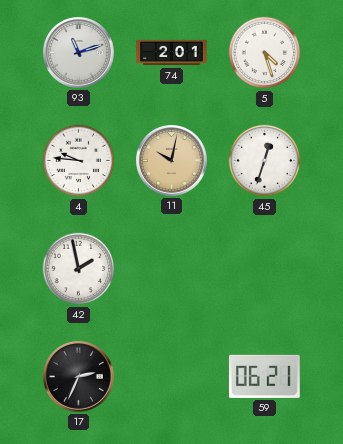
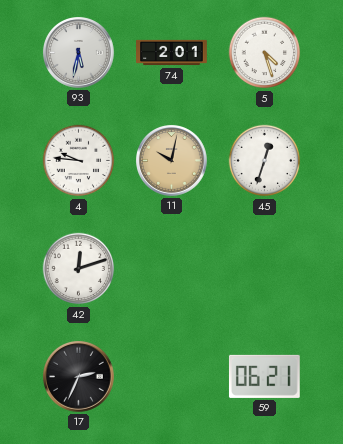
93: 11:12 -> 5:32
42: 1:58 -> 12:12
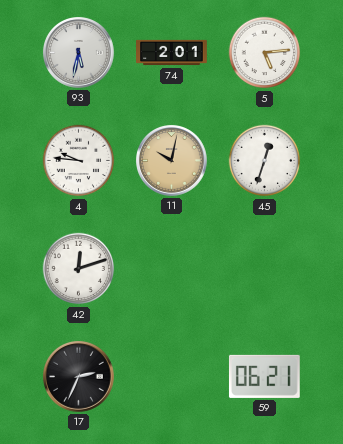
5: 4:27 -> 5:14
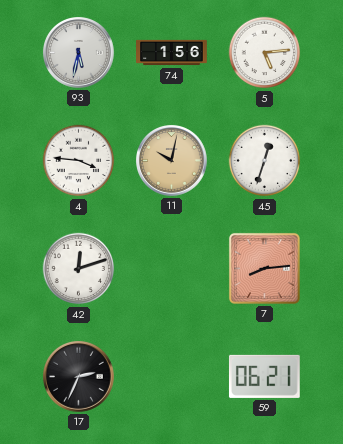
74: 2:01 -> 1:56
4: 9:46 -> 3:46
7: none -> 8:14
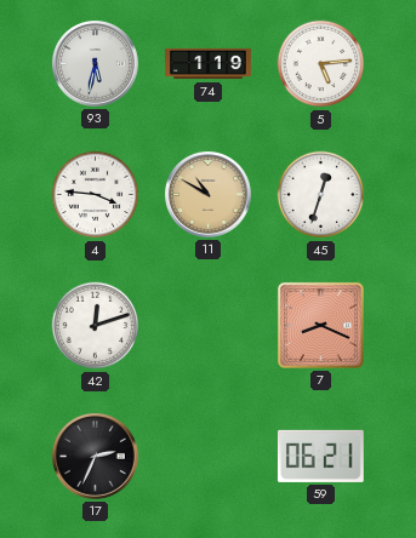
74: 1:56 -> 1:19
11: 10:02 -> 10:50
7: 8:14 -> 8:19
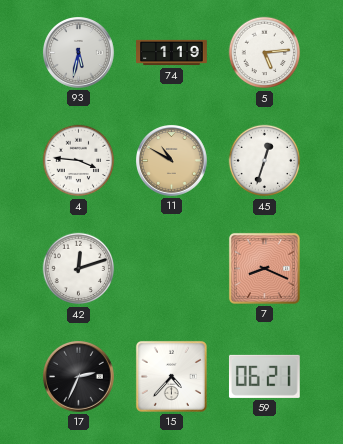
15: none -> 4:37
